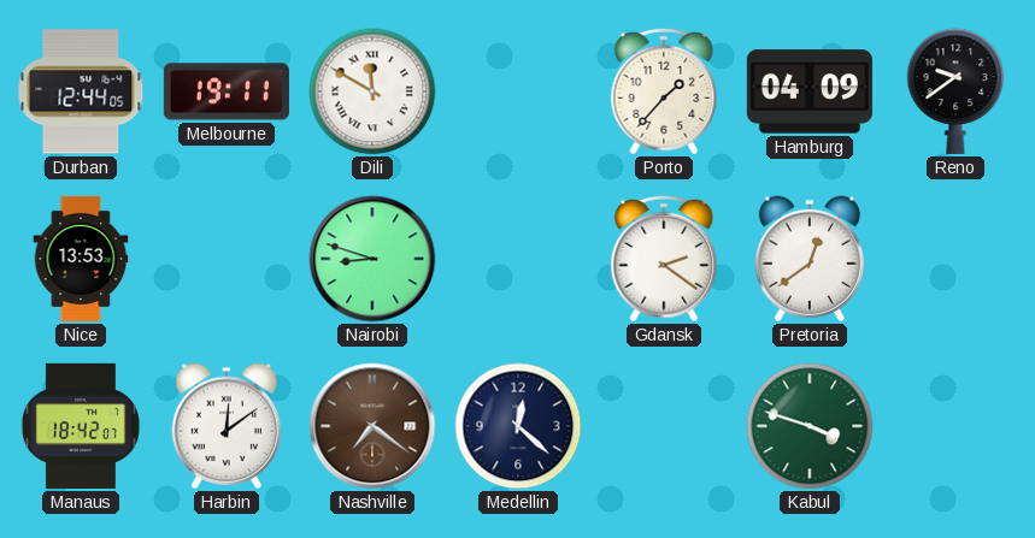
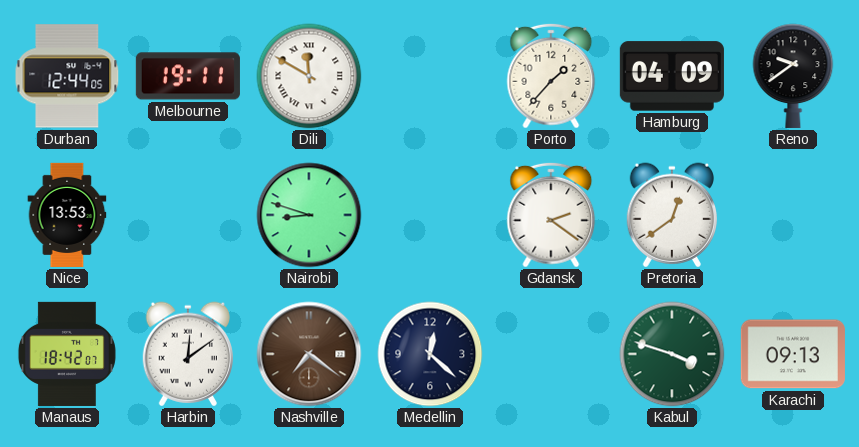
Karachi: none -> 09:13
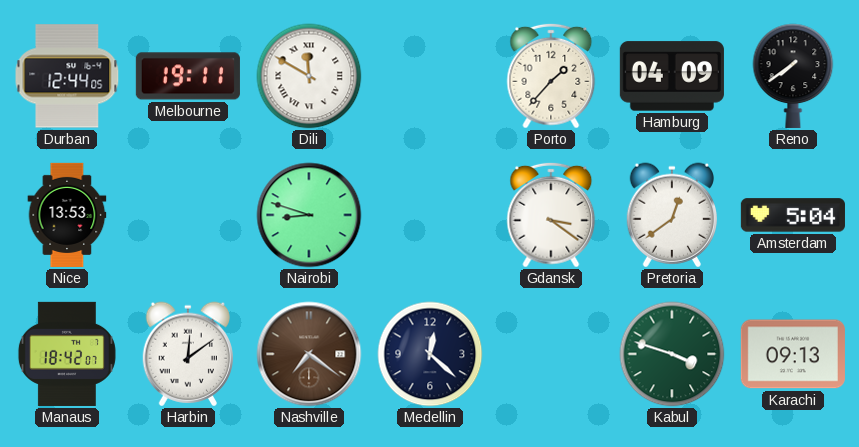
Reno: 9:39 -> 7:39
Gdansk: 2:21 -> 3:21
Amsterdam: none -> 5:04
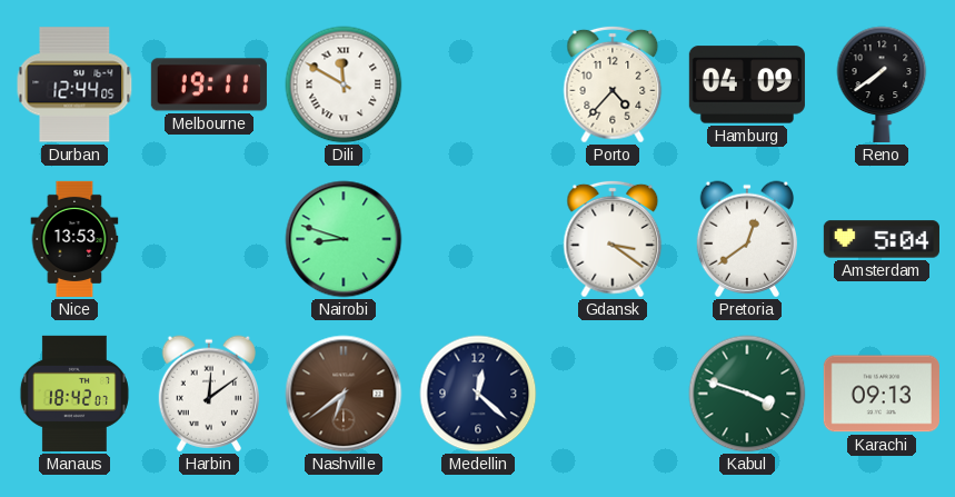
Porto: 1:37 -> 4:37
Nashville: 7:21 -> 6:39
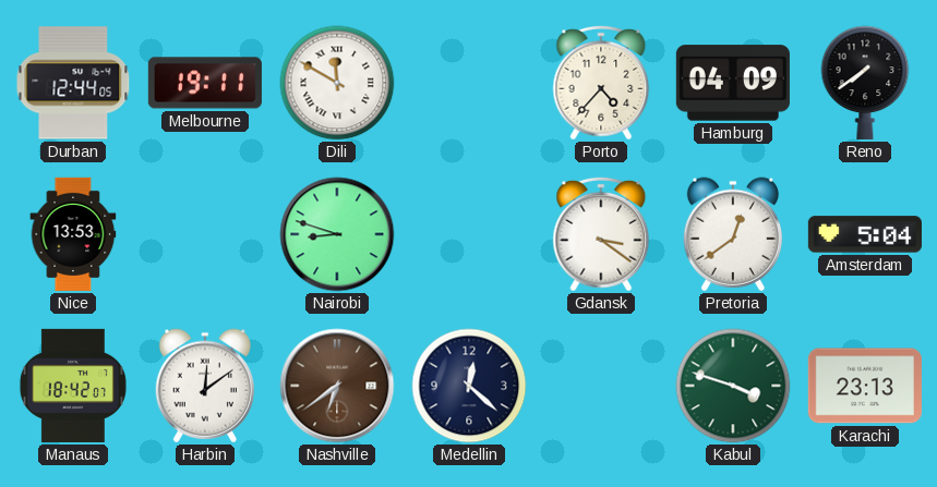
Karachi: 09:13 -> 23:13
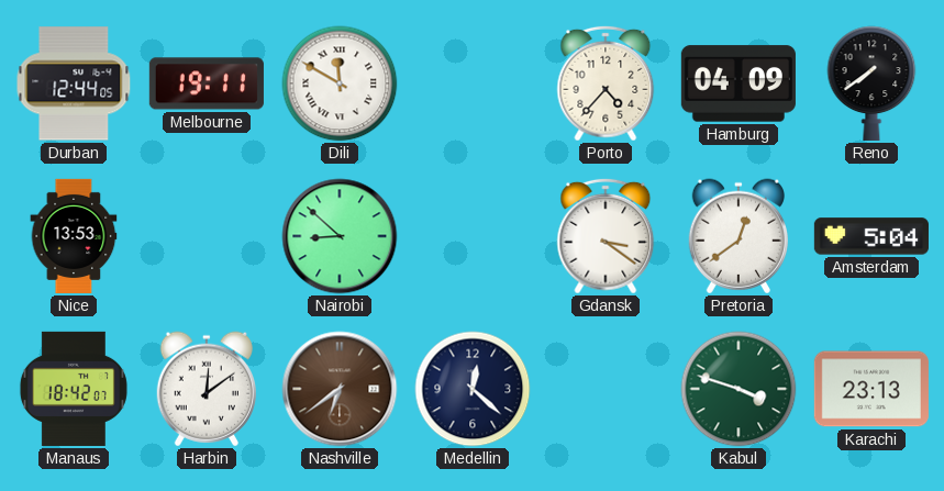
Nairobi: 8:48 -> 8:52
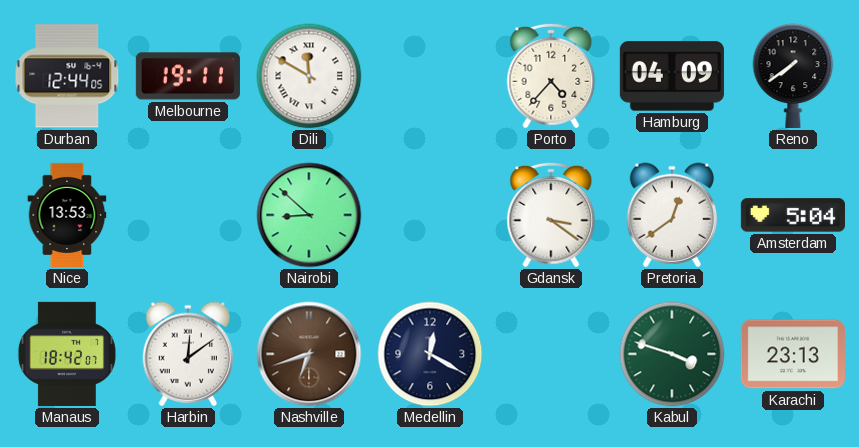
Nashville: 6:39 -> 6:42
Medellin: 12:22 -> 12:20
